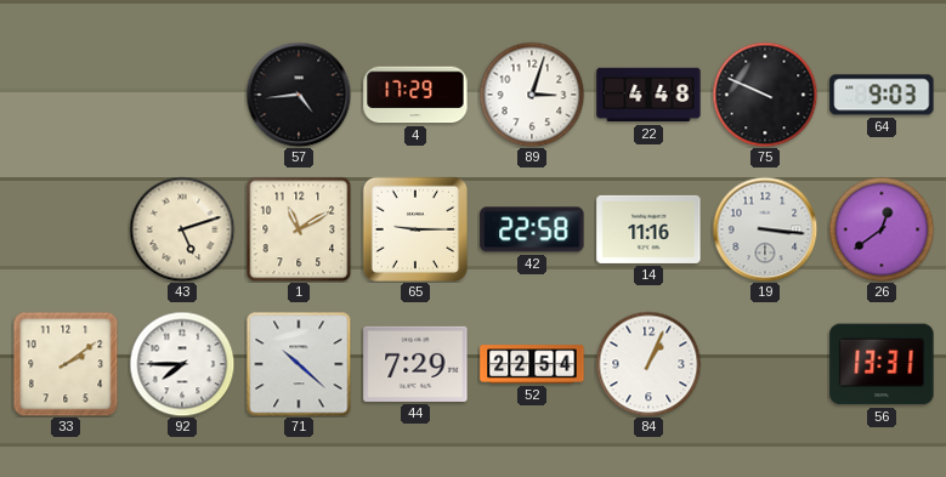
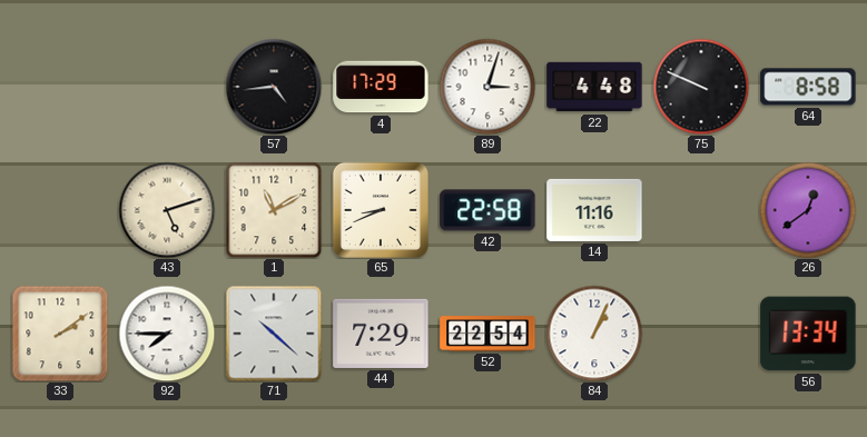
64: 9:03 -> 8:58
65: 9:15 -> 8:41
19: 3:16 -> none
56: 13:31 -> 13:34
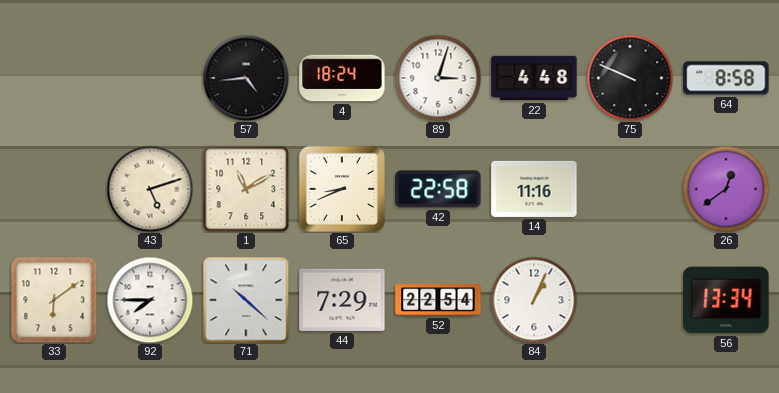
4: 17:29 -> 18:24
33: 2:09 -> 6:09
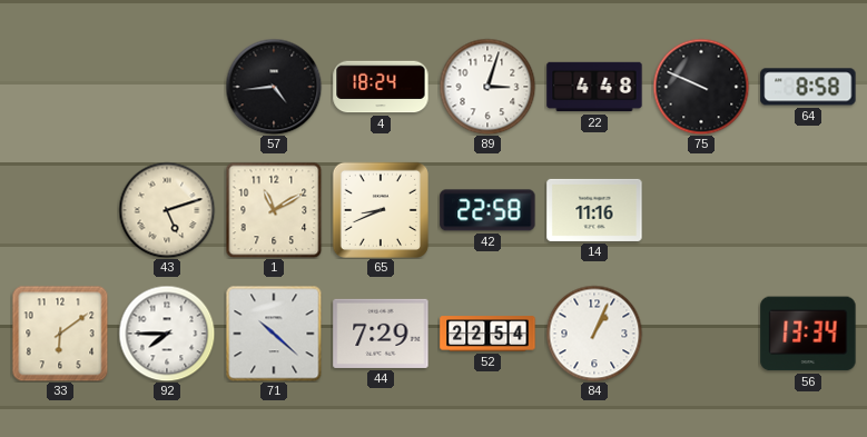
26: 12:39 -> none
